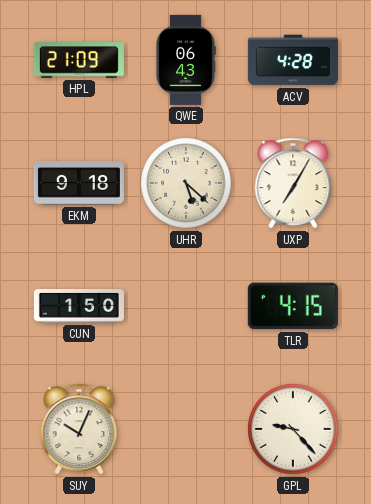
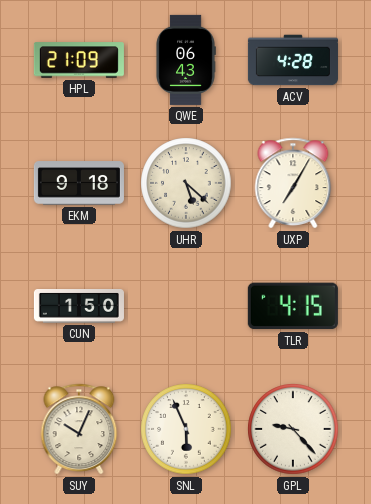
SNL: none -> 5:56
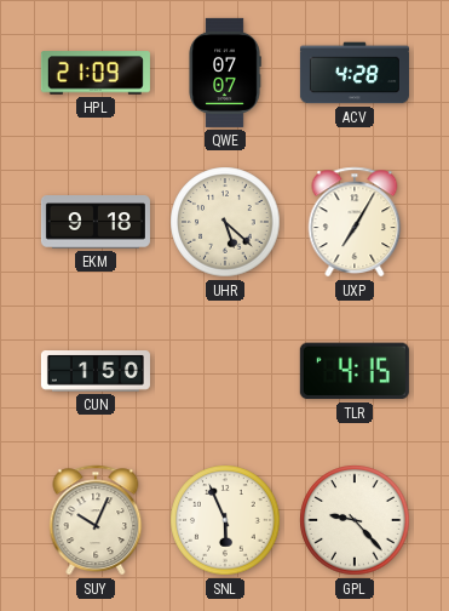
QWE: 06:43 -> 07:07
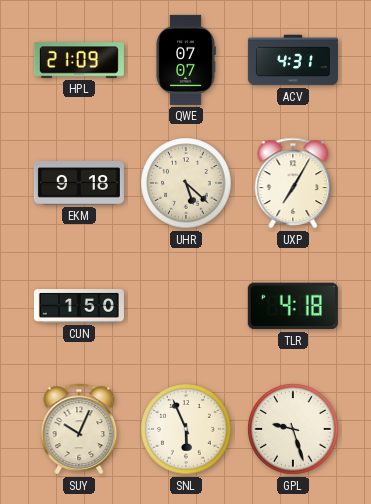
ACV: 4:28 -> 4:31
TLR: 4:15 -> 4:18
GPL: 9:23 -> 9:27
